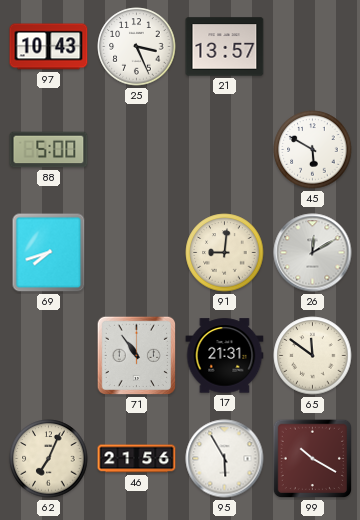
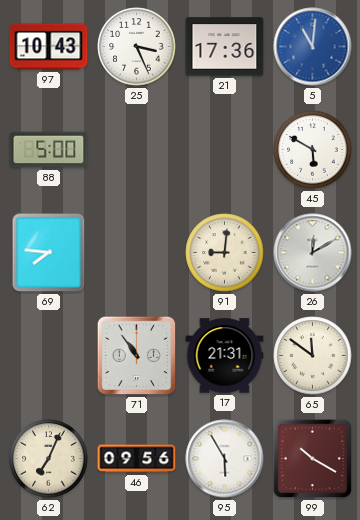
21: 13:57 -> 17:36
5: none -> 11:01
69: 7:42 -> 7:46
46: 21:56 -> 09:56
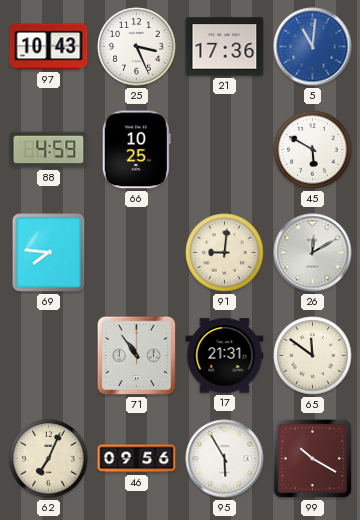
88: 5:00 -> 4:59
66: none -> 10:25
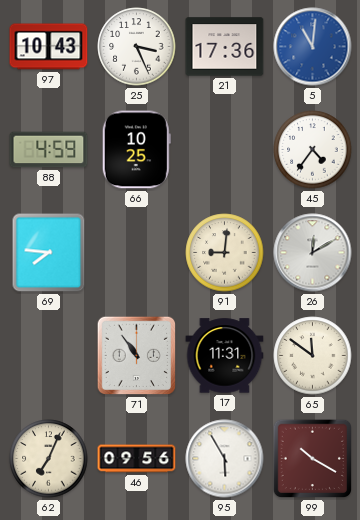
45: 5:50 -> 4:36
17: 21:31 -> 11:31
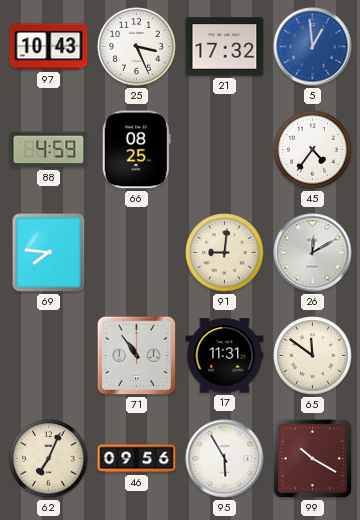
21: 17:36 -> 17:32
5: 11:01 -> 12:59
66: 10:25 -> 08:25
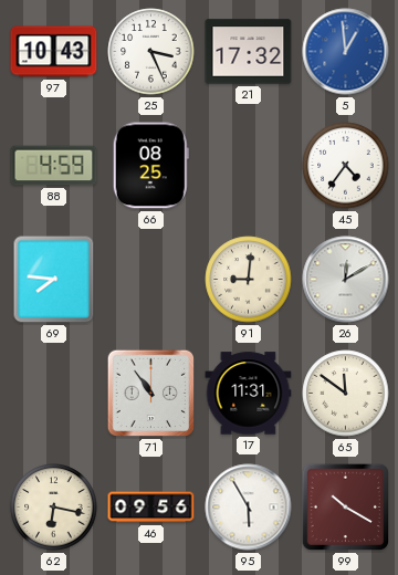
62: 7:04 -> 6:17
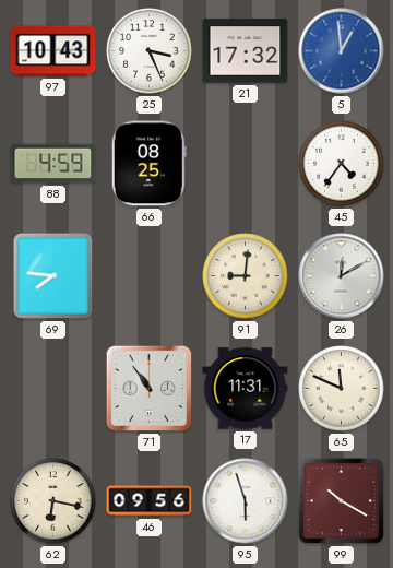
65: 11:51 -> 11:49
95: 5:55 -> 5:57
